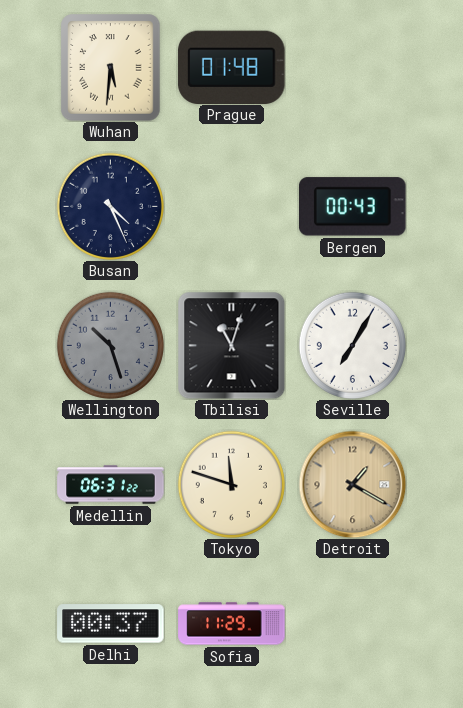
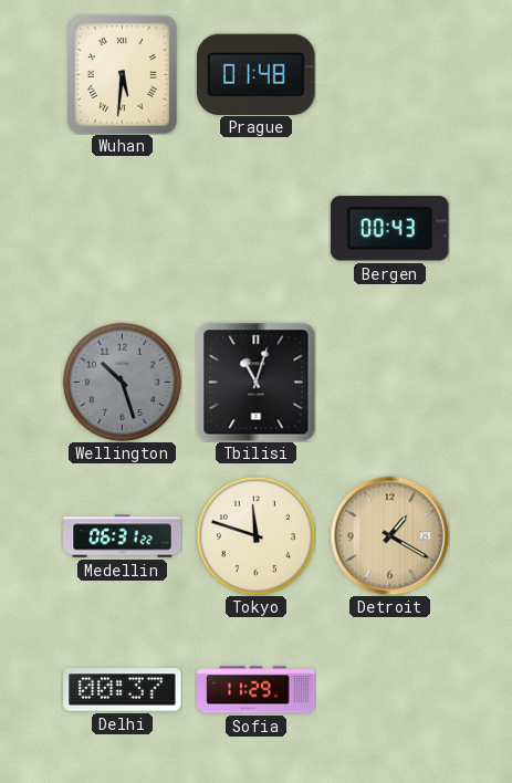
Busan: 4:26 -> none
Seville: 7:05 -> none
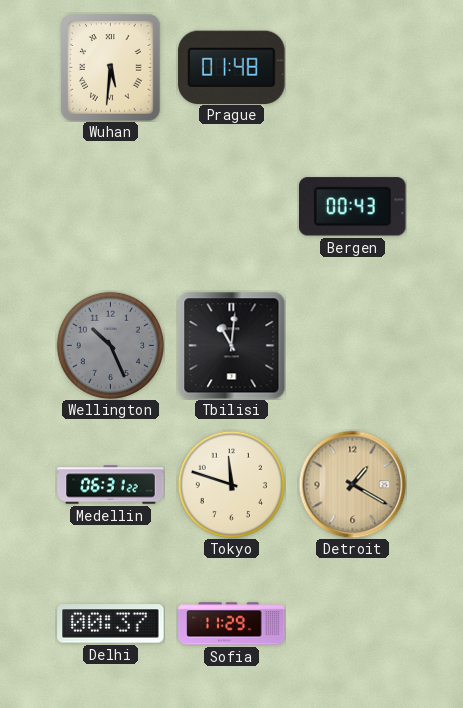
Wellington: 10:27 -> 10:26
Tbilisi: 11:03 -> 11:01
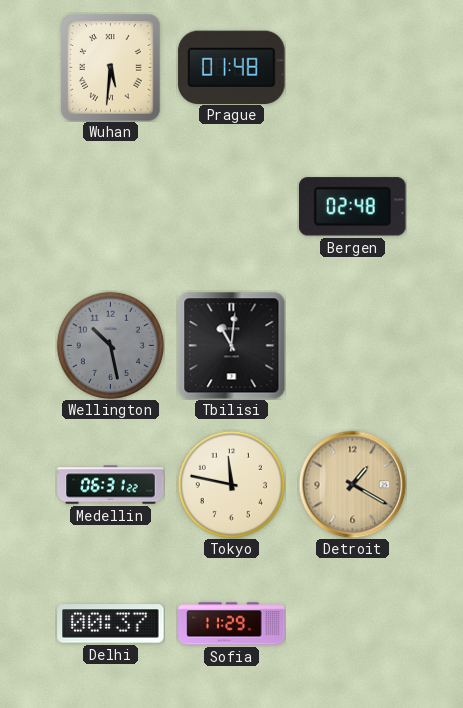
Bergen: 00:43 -> 02:48
Wellington: 10:26 -> 10:28
Tokyo: 11:48 -> 11:47
